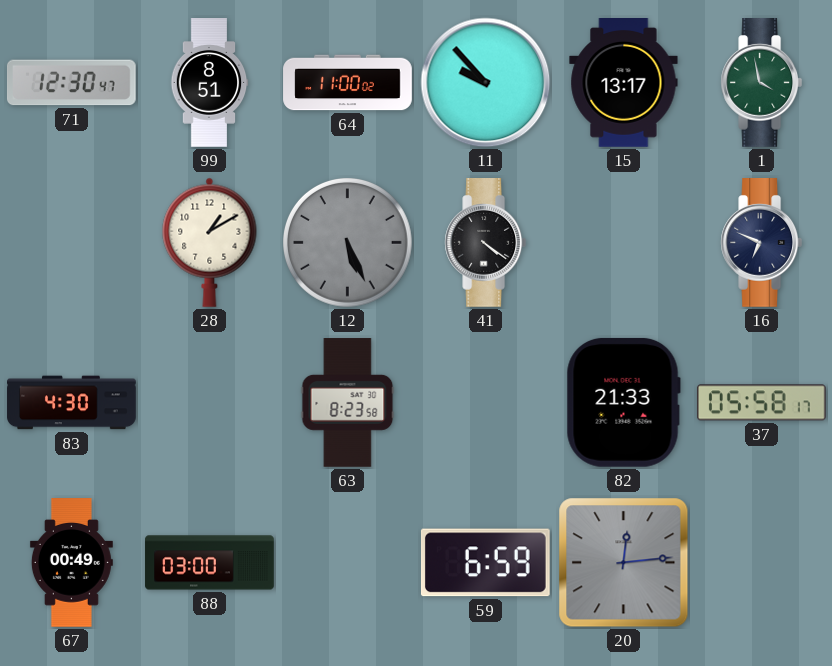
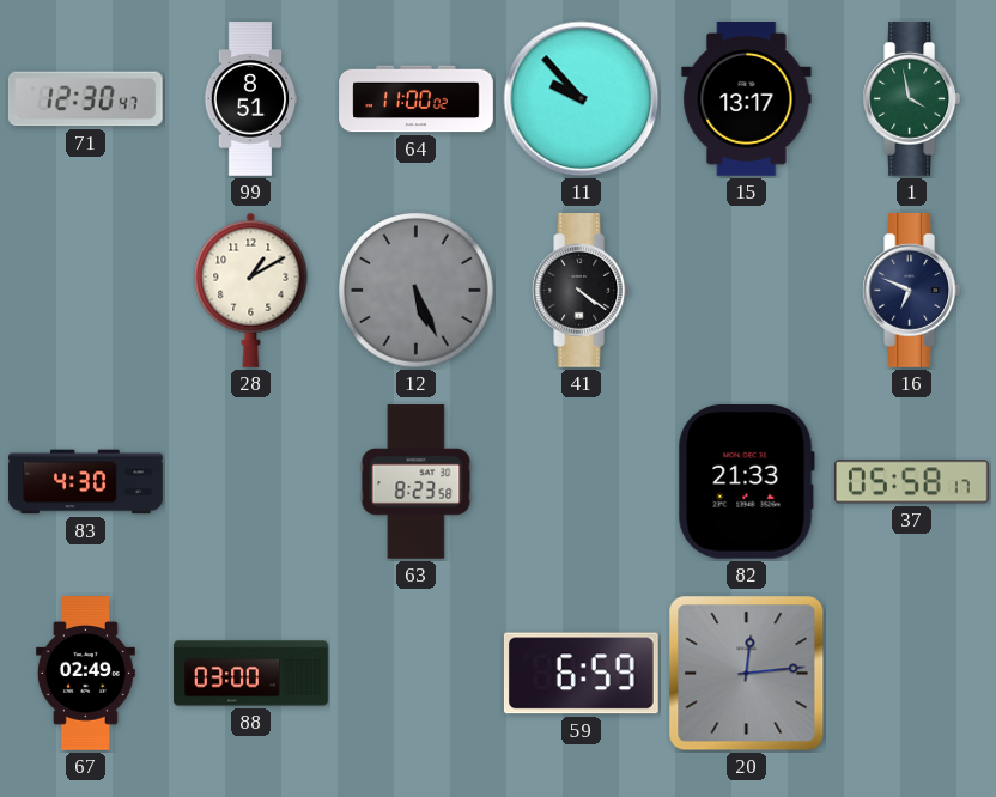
67: 00:49 -> 02:49
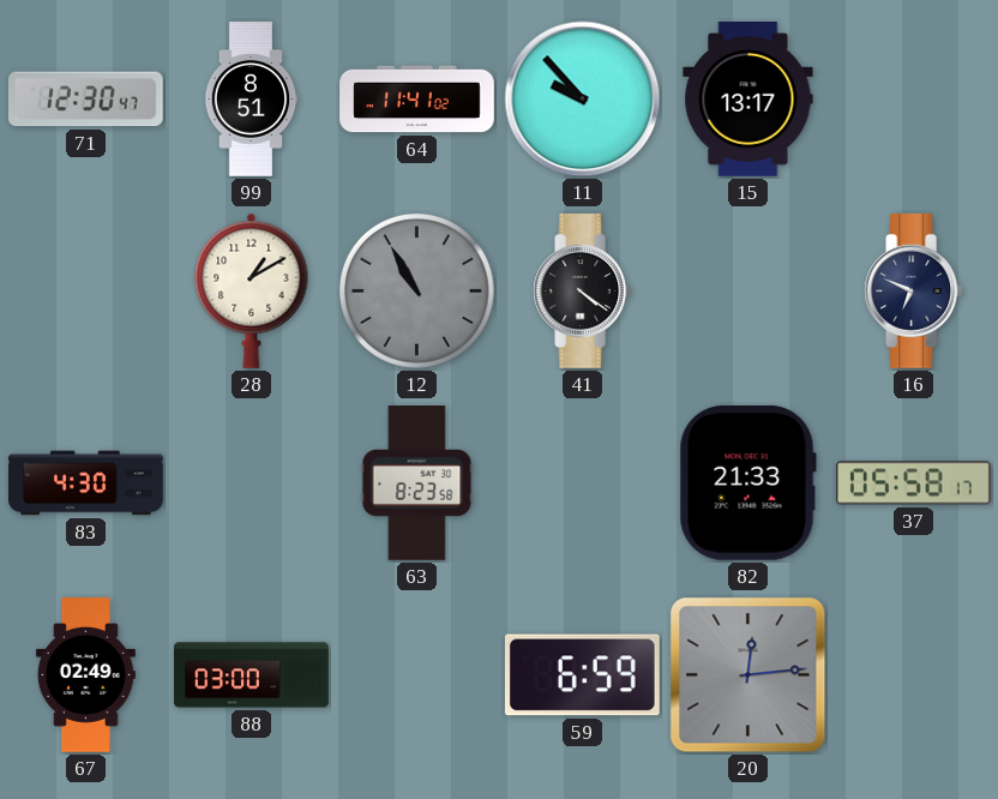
64: 11:00 -> 11:41
1: 3:58 -> none
12: 5:26 -> 10:55
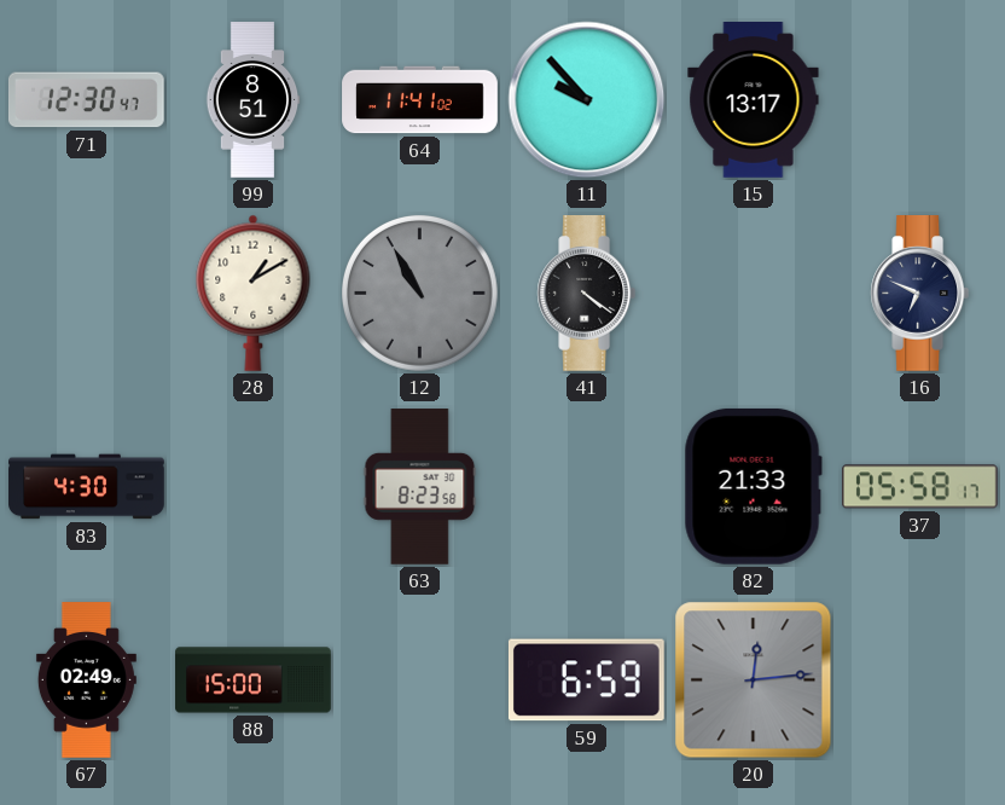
88: 03:00 -> 15:00
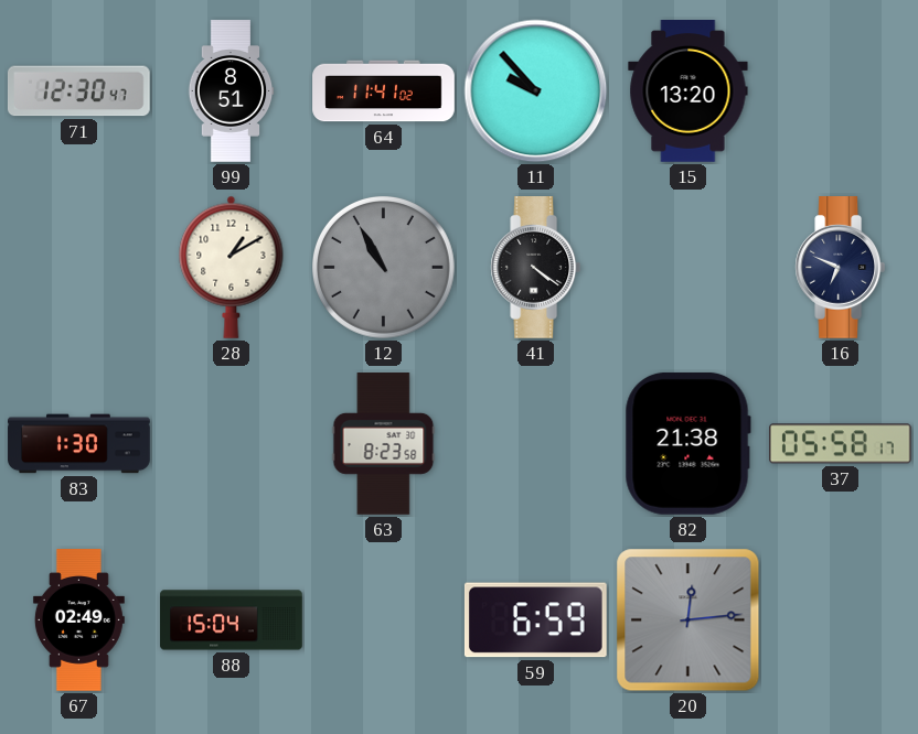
15: 13:17 -> 13:20
83: 4:30 -> 1:30
82: 21:33 -> 21:38
88: 15:00 -> 15:04
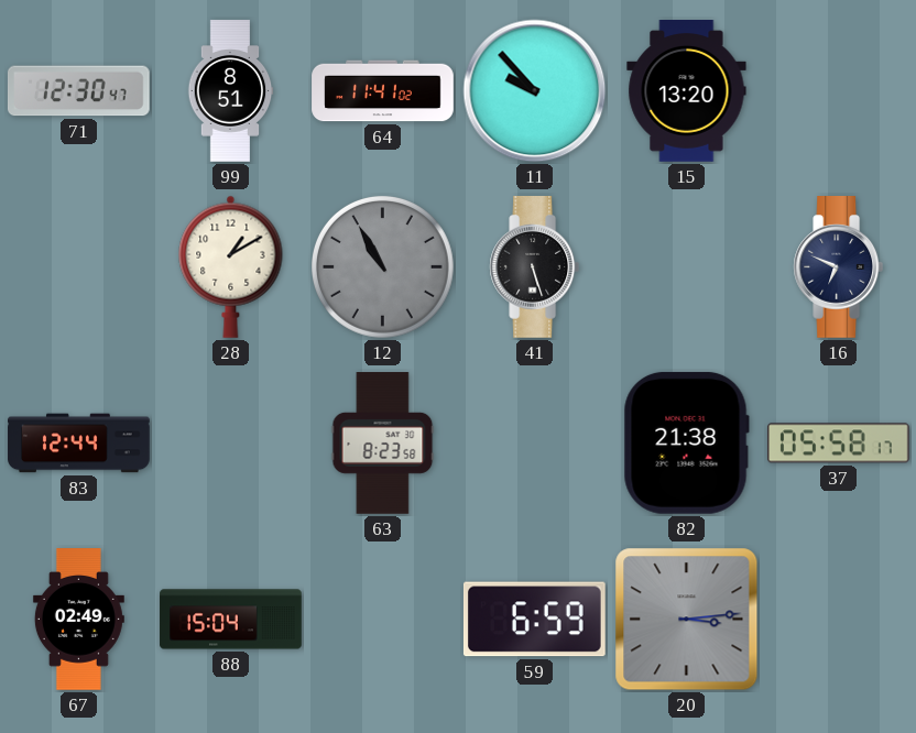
41: 4:21 -> 5:27
83: 1:30 -> 12:44
20: 12:14 -> 3:14
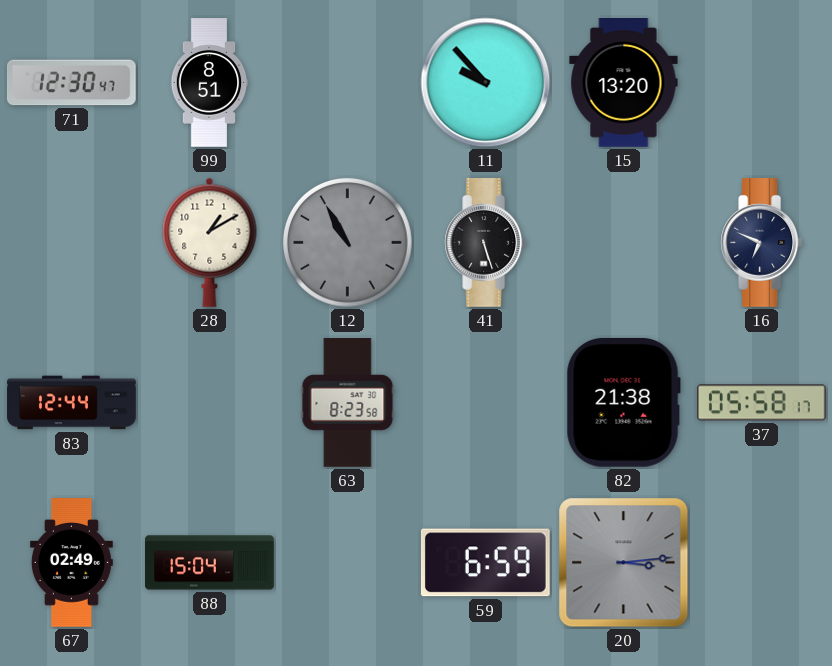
64: 11:41 -> none
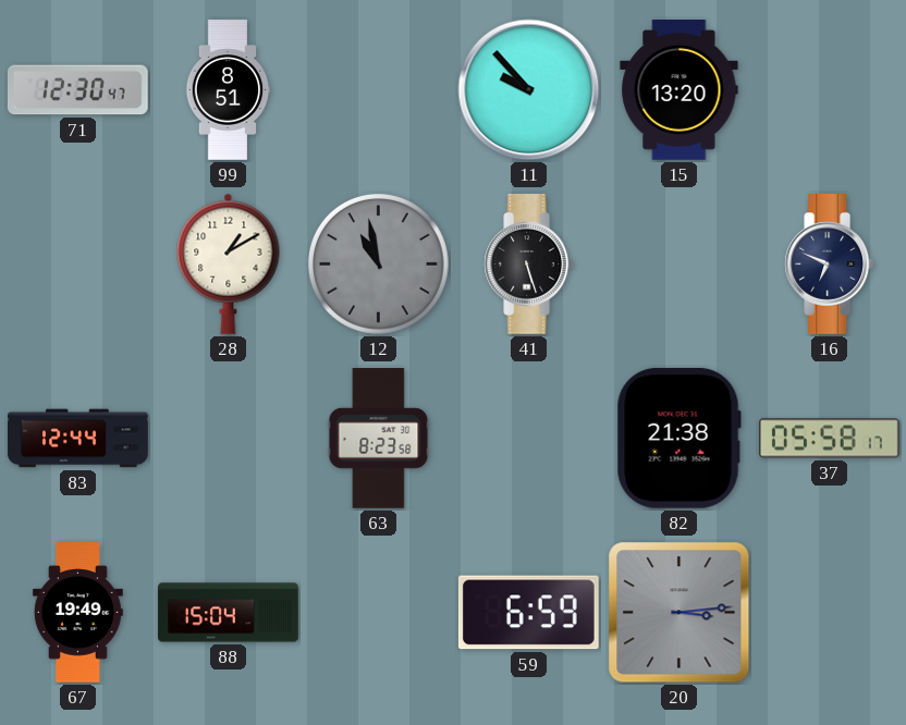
12: 10:55 -> 10:58
67: 02:49 -> 19:49
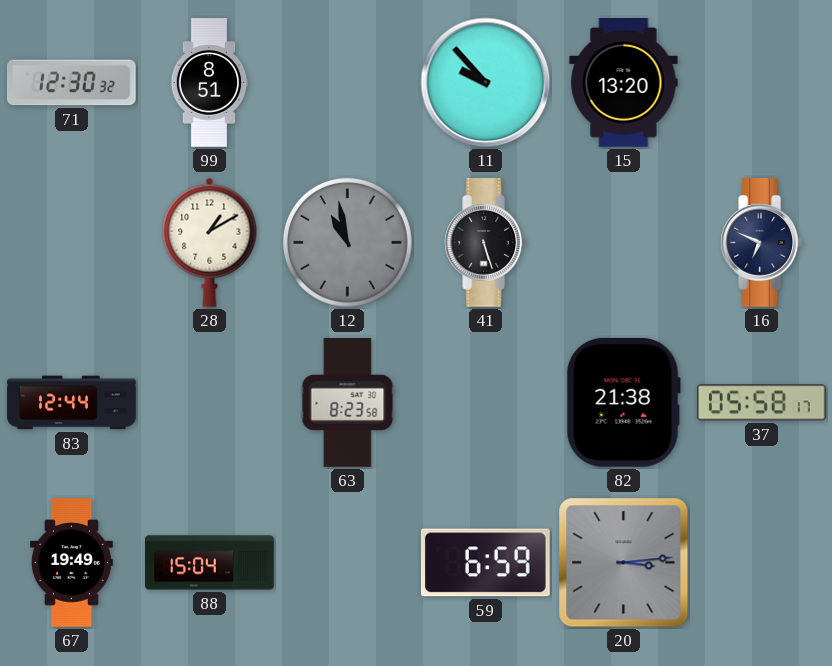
71: 12:30:47 -> 12:30:32
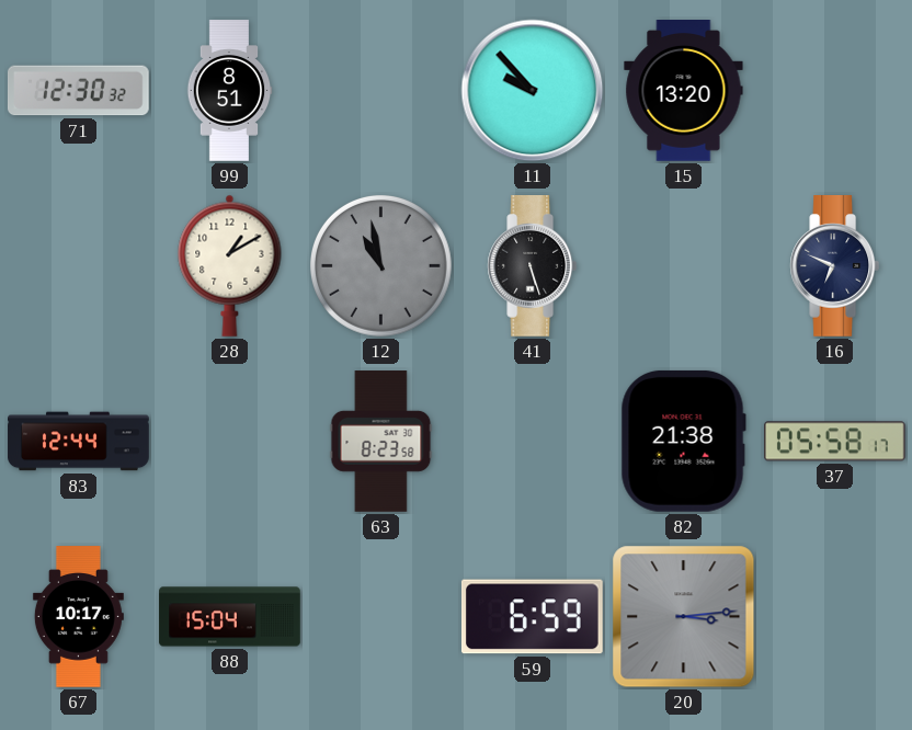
67: 19:49 -> 10:17
